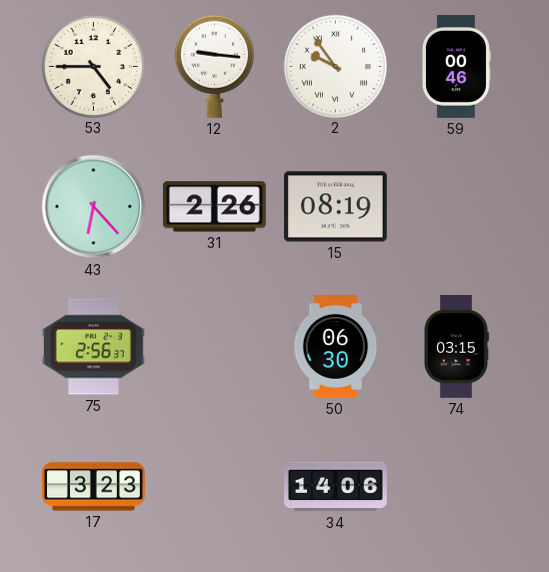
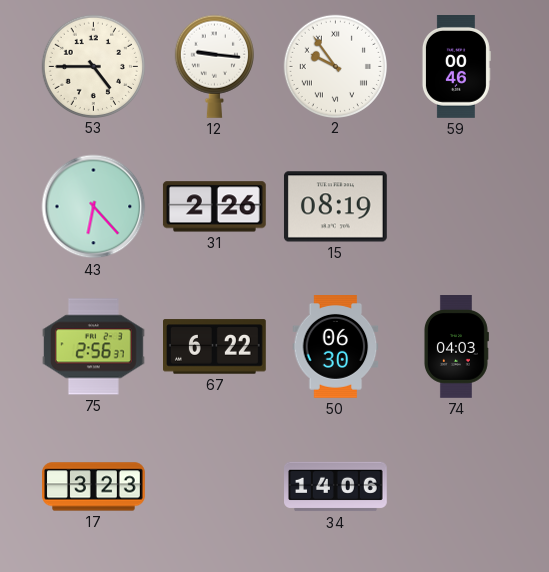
67: none -> 6:22
74: 03:15 -> 04:03
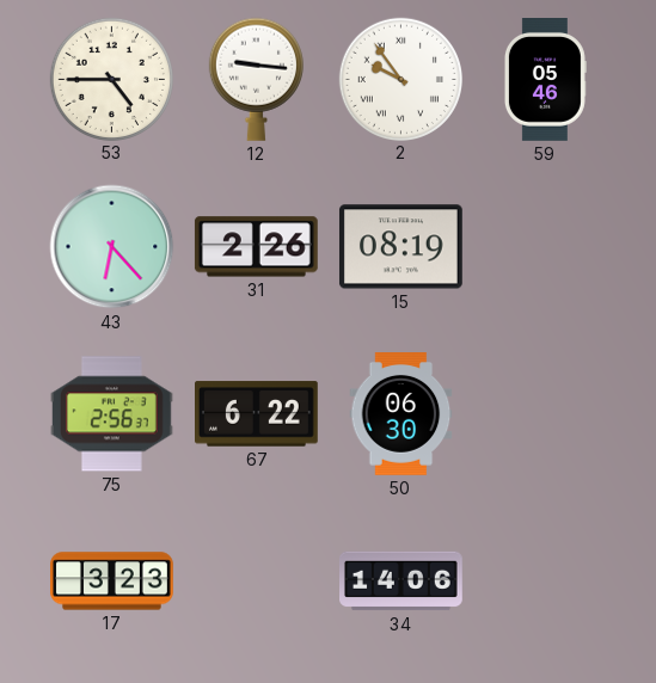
59: 00:46 -> 05:46
74: 04:03 -> none
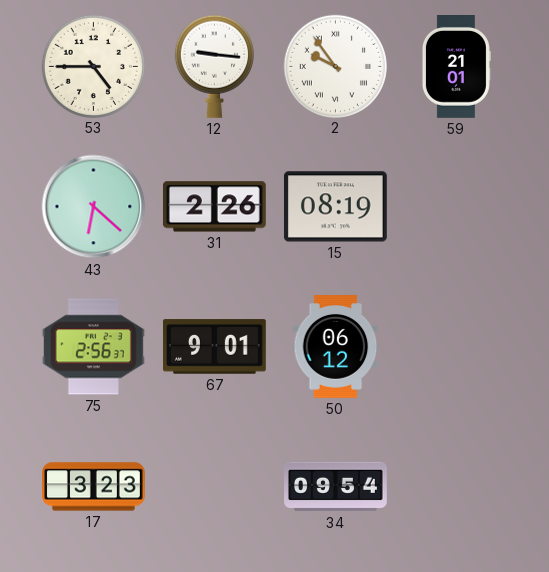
59: 05:46 -> 21:01
43: 6:23 -> 6:22
67: 6:22 -> 9:01
50: 06:30 -> 06:12
34: 14:06 -> 09:54
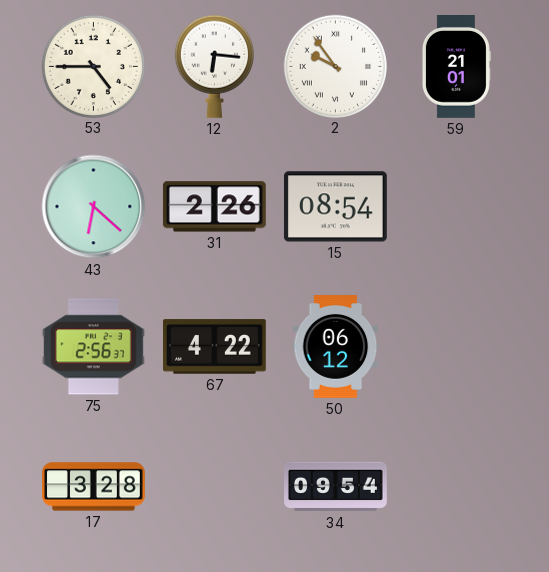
12: 9:16 -> 6:16
15: 08:19 -> 08:54
67: 9:01 -> 4:22
17: 3:23 -> 3:28
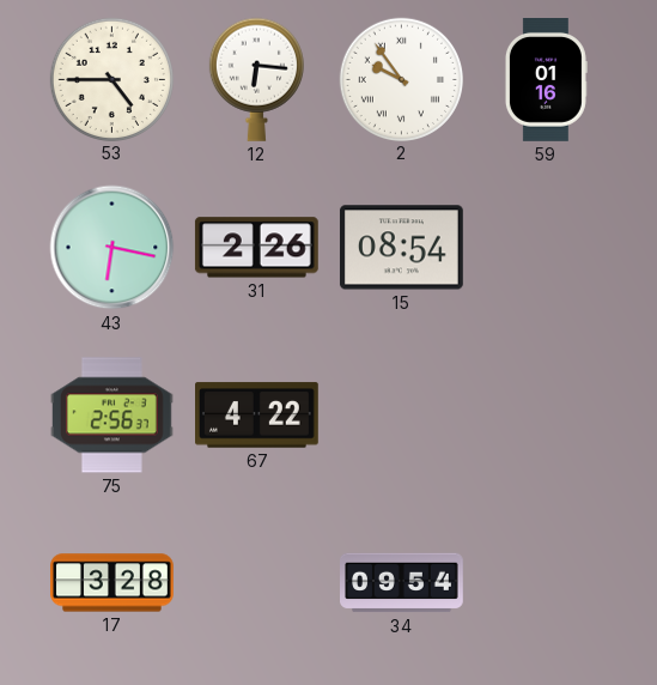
59: 21:01 -> 01:16
43: 6:22 -> 6:17
50: 06:12 -> none
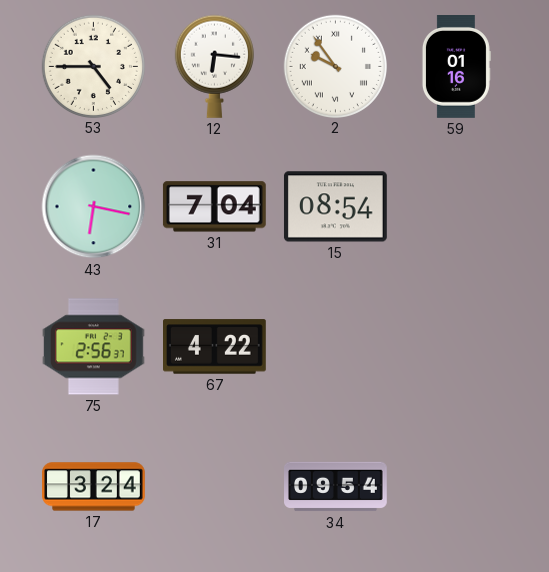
31: 2:26 -> 7:04
17: 3:28 -> 3:24
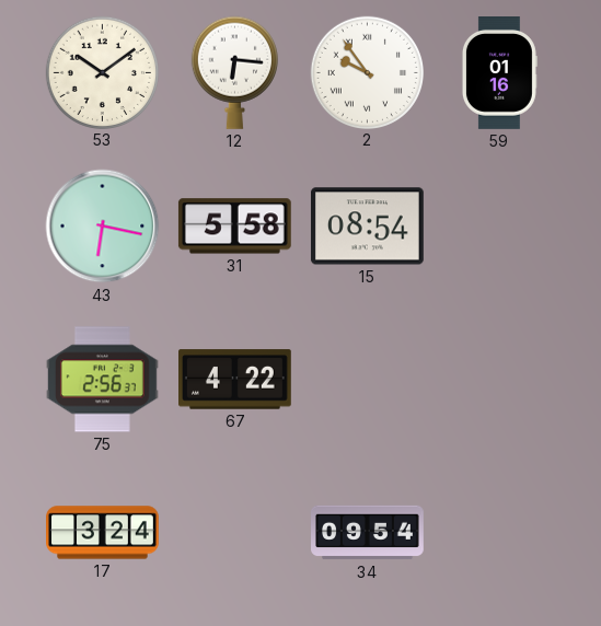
53: 4:45 -> 10:09
31: 7:04 -> 5:58
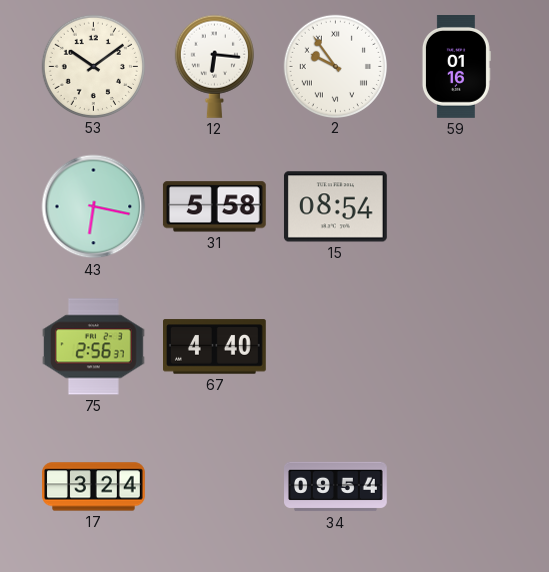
67: 4:22 -> 4:40
